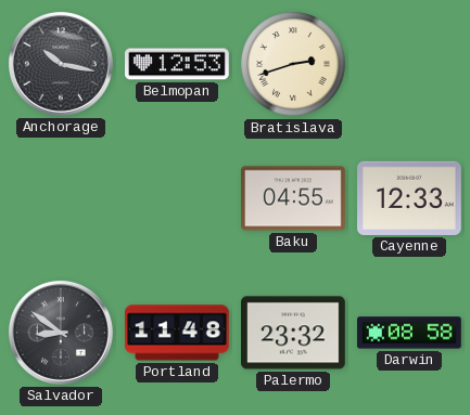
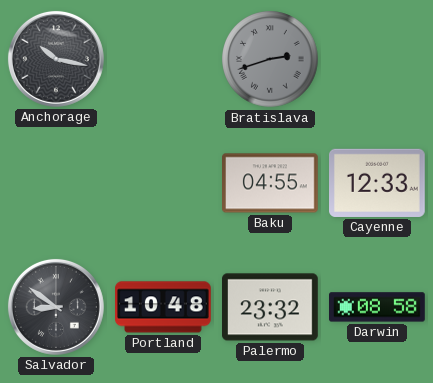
Belmopan: 12:53 -> none
Bratislava dial: cream -> grey
Portland: 11:48 -> 10:48
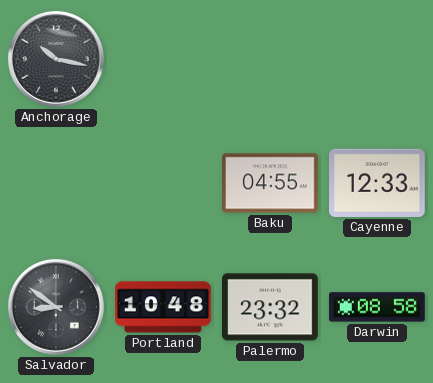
Bratislava: 2:42 -> none
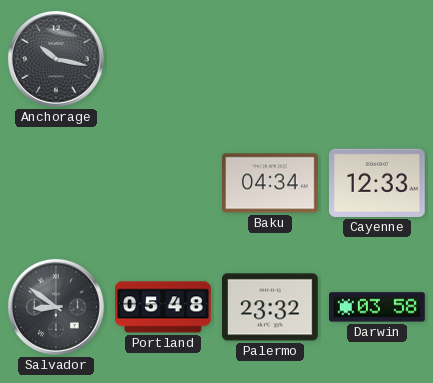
Baku: 04:55 -> 04:34
Portland: 10:48 -> 05:48
Darwin: 08:58 -> 03:58
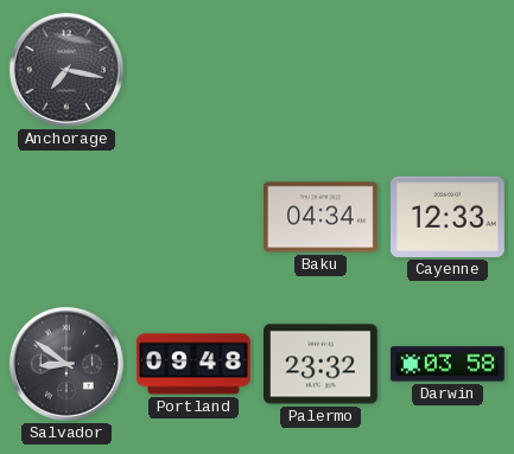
Anchorage: 10:17 -> 7:17
Portland: 05:48 -> 09:48
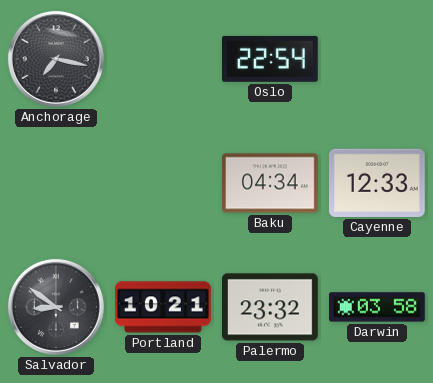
Oslo: none -> 22:54
Portland: 09:48 -> 10:21
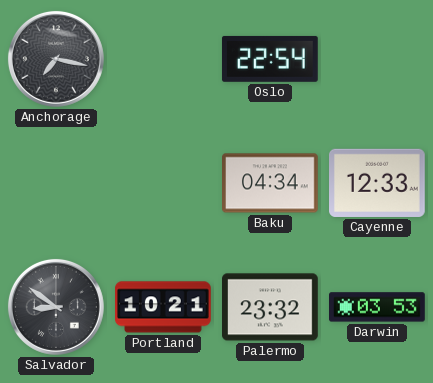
Darwin: 03:58 -> 03:53
